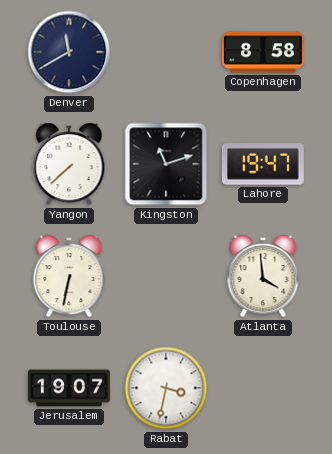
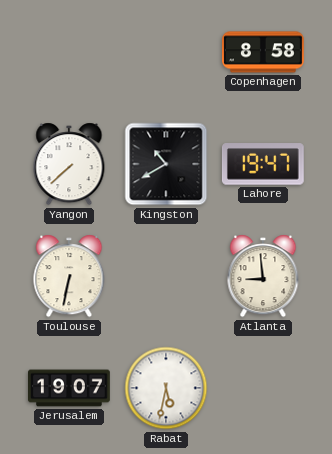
Denver: 11:40 -> none
Kingston: 11:12 -> 10:40
Atlanta: 3:59 -> 8:59
Rabat: 3:32 -> 5:32
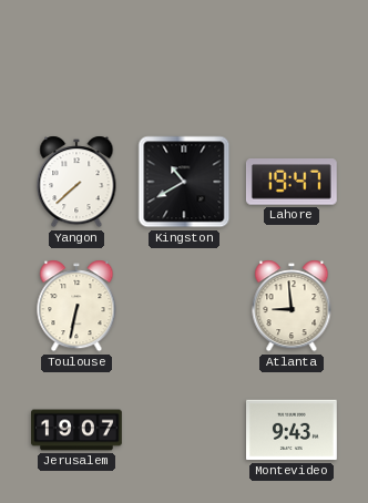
Copenhagen: 8:58 -> none
Rabat: 5:32 -> none
Montevideo: none -> 9:43
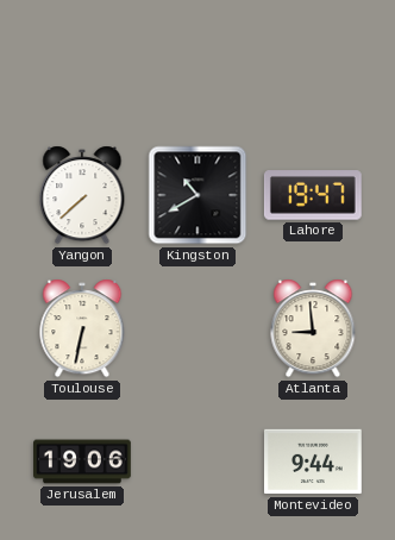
Jerusalem: 19:07 -> 19:06
Montevideo: 9:43 -> 9:44
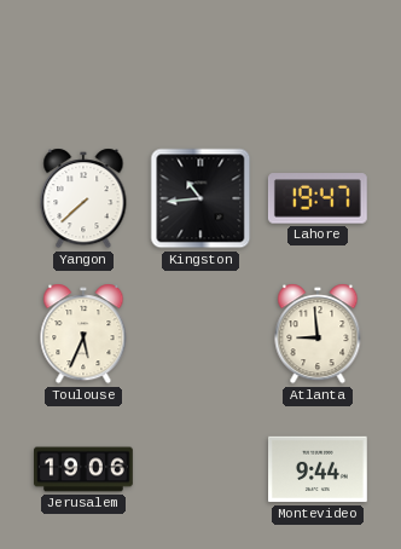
Kingston: 10:40 -> 10:44
Toulouse: 6:32 -> 5:34
